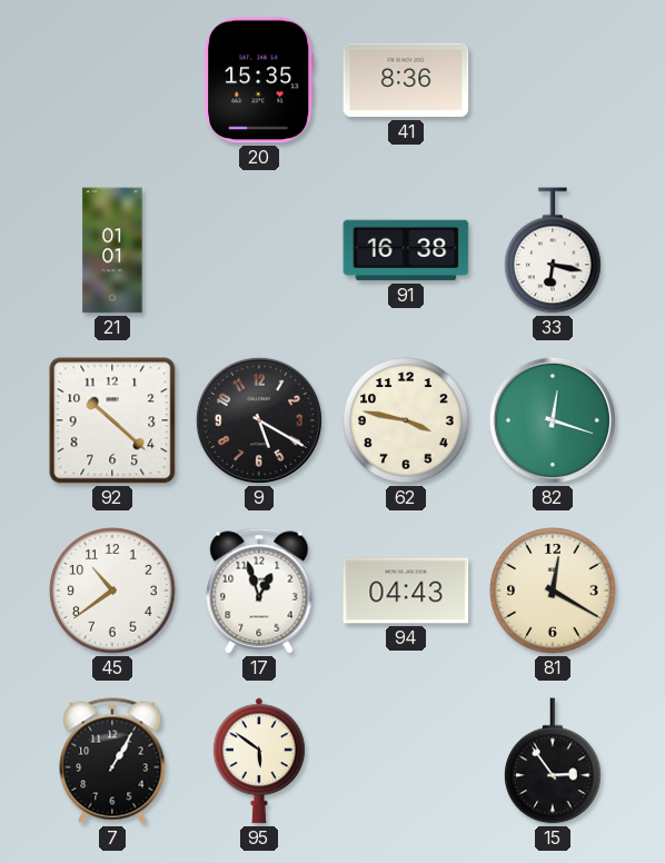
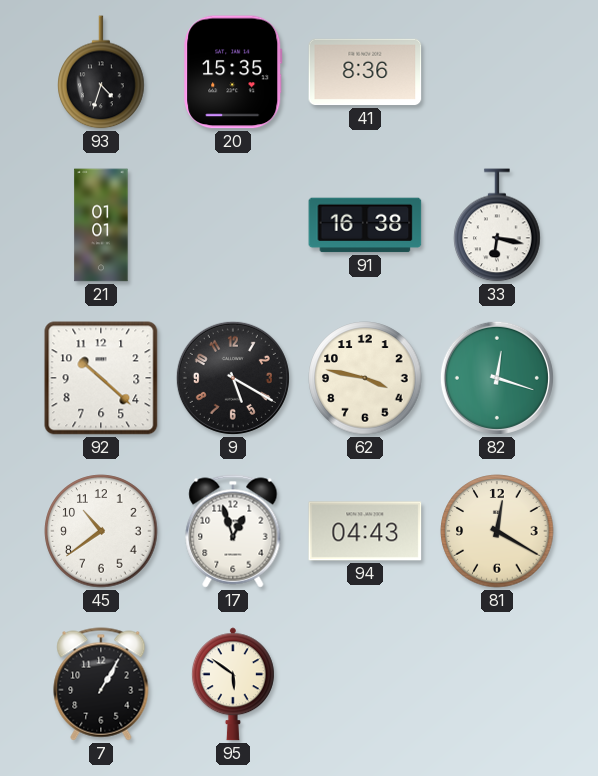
93: none -> 4:33
15: 2:54 -> none
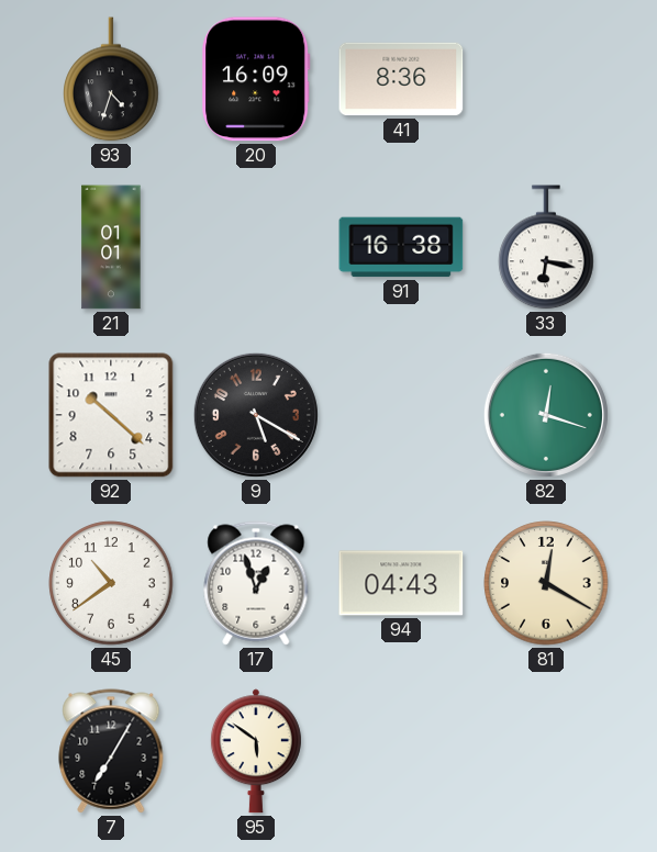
20: 15:35 -> 16:09
62: 3:47 -> none
7: 1:05 -> 7:05
